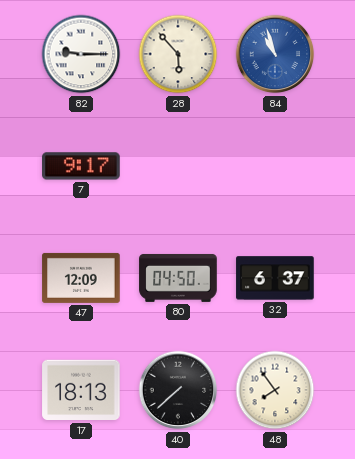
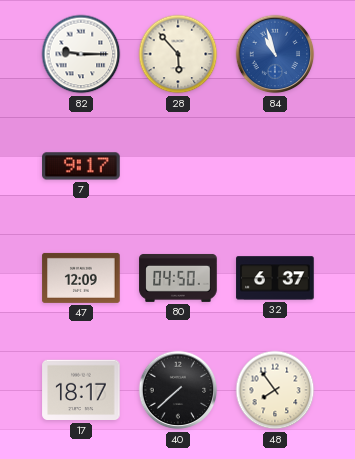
17: 18:13 -> 18:17
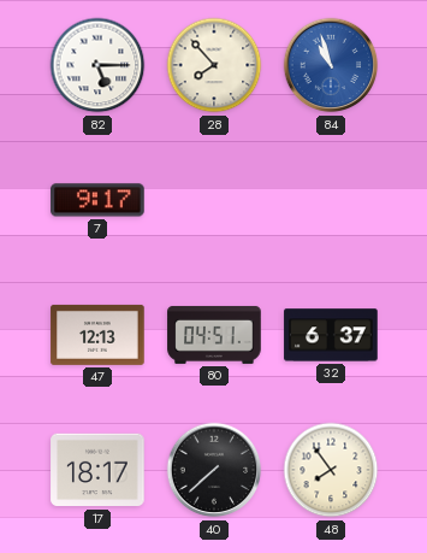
82: 9:15 -> 5:15
28: 5:53 -> 7:53
47: 12:09 -> 12:13
80: 04:50 -> 04:51
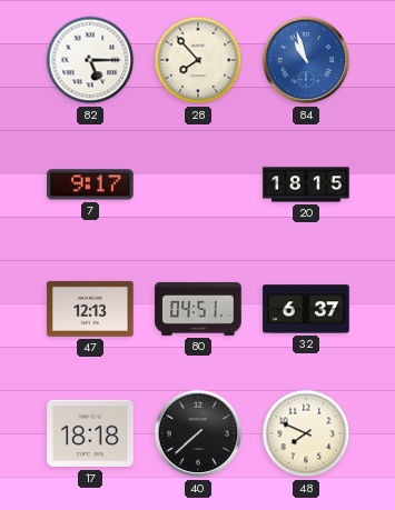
20: none -> 18:15
17: 18:17 -> 18:18
48: 7:54 -> 7:49
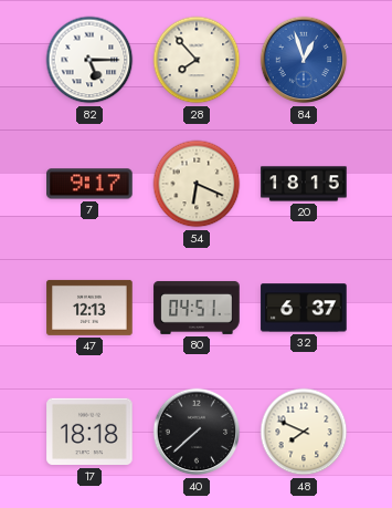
84: 10:57 -> 12:57
54: none -> 6:19
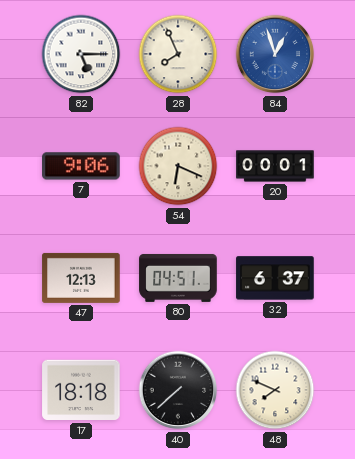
28: 7:53 -> 7:56
7: 9:17 -> 9:06
20: 18:15 -> 00:01
